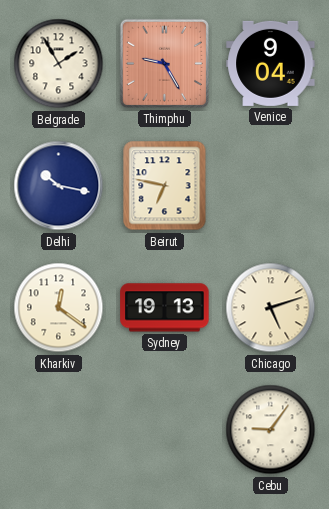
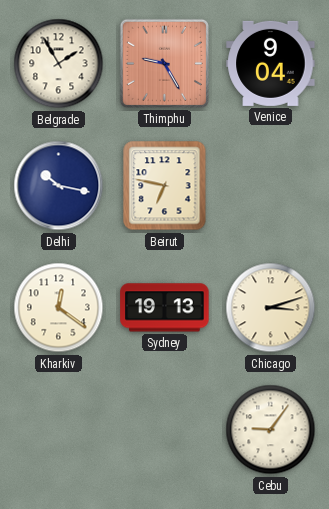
Chicago: 5:12 -> 3:12
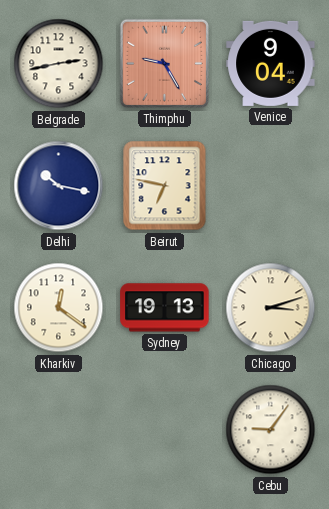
Belgrade: 1:55 -> 2:43
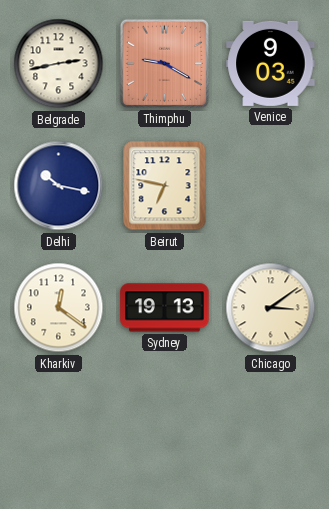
Thimphu: 9:25 -> 9:20
Venice: 9:04 -> 9:03
Chicago: 3:12 -> 3:09
Cebu: 9:06 -> none
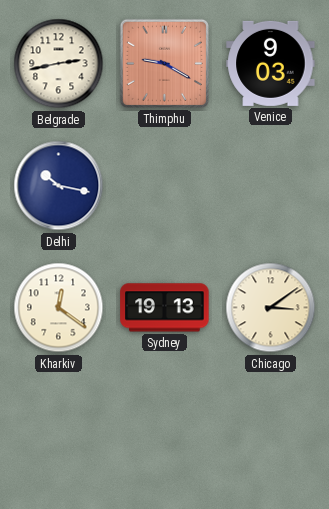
Beirut: 6:47 -> none
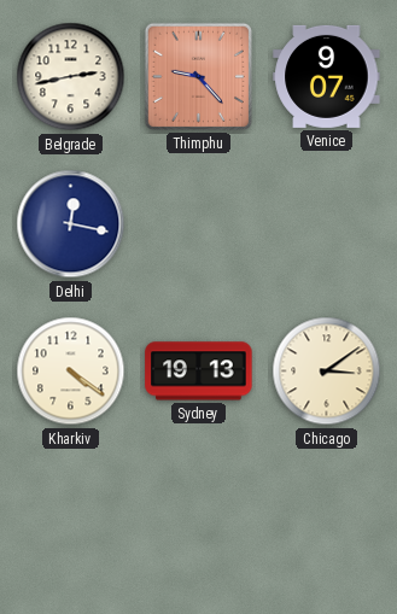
Thimphu: 9:20 -> 9:23
Venice: 9:03 -> 9:07
Delhi: 10:17 -> 12:17
Kharkiv: 12:21 -> 4:21
